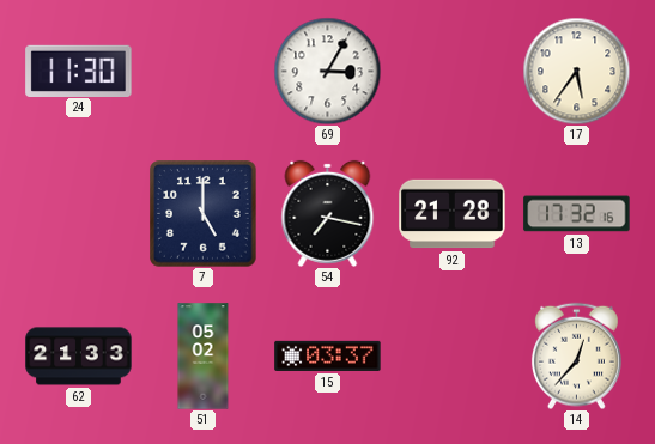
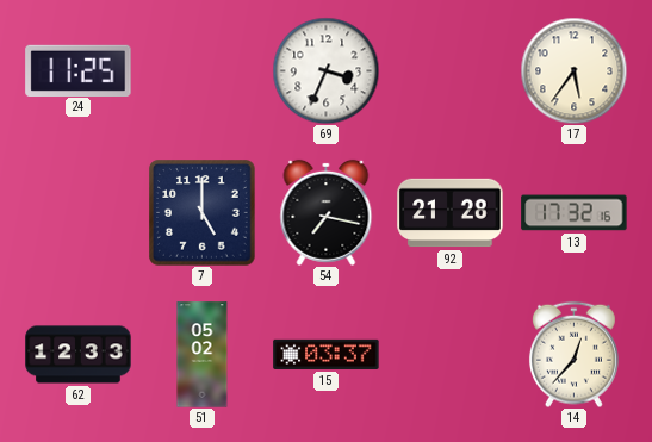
24: 11:30 -> 11:25
69: 3:05 -> 3:34
62: 21:33 -> 12:33
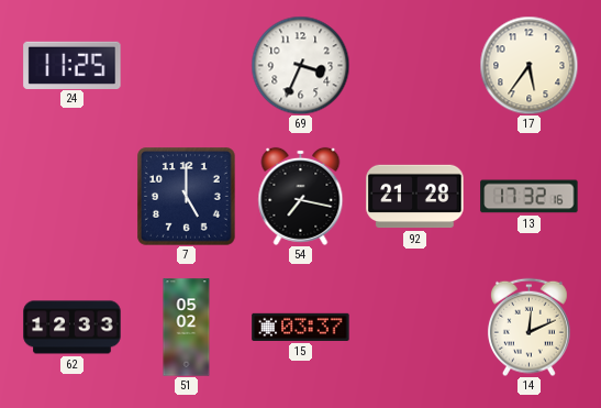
14: 12:37 -> 12:11
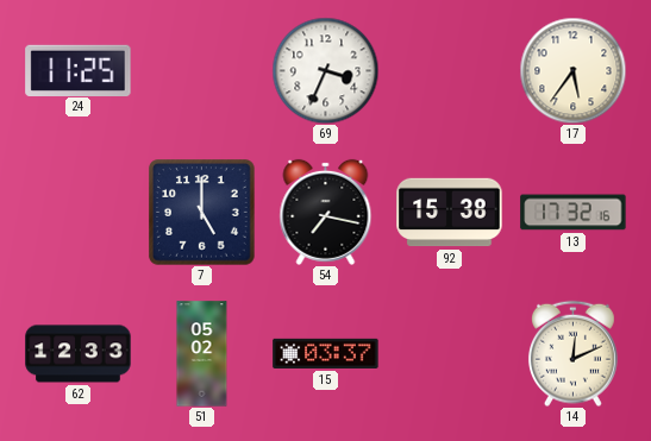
92: 21:28 -> 15:38
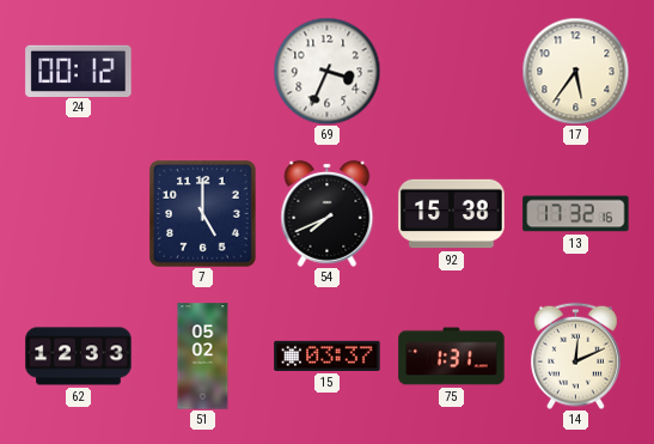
24: 11:25 -> 00:12
54: 7:17 -> 7:41
75: none -> 1:31
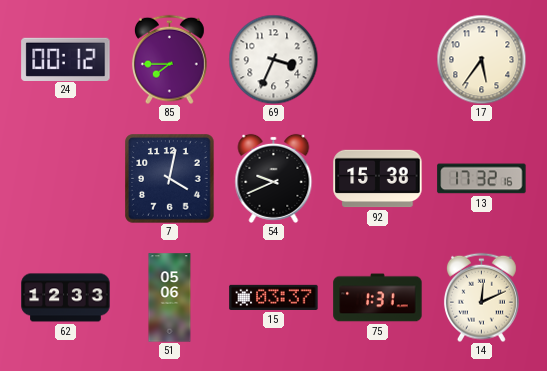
85: none -> 7:45
7: 5:00 -> 4:02
54: 7:41 -> 9:41
51: 05:02 -> 05:06
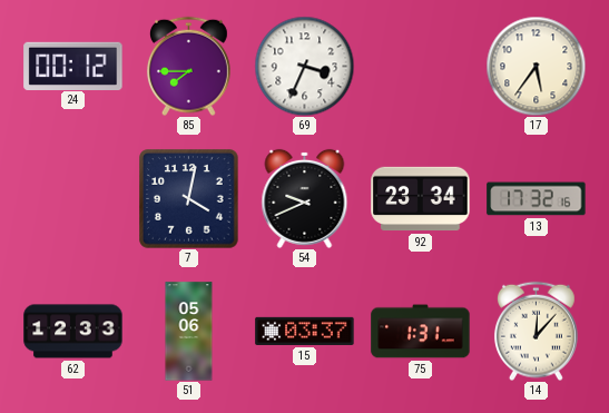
92: 15:38 -> 23:34
14: 12:11 -> 12:07
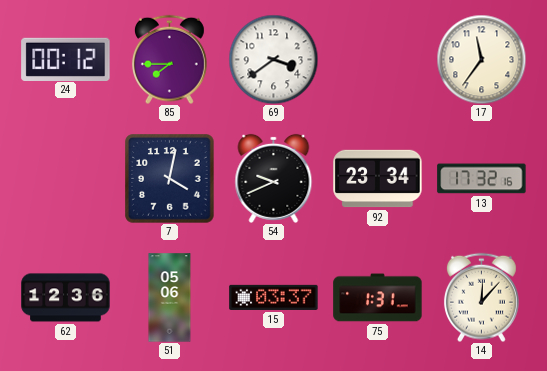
69: 3:34 -> 3:39
17: 5:36 -> 11:36
62: 12:33 -> 12:36
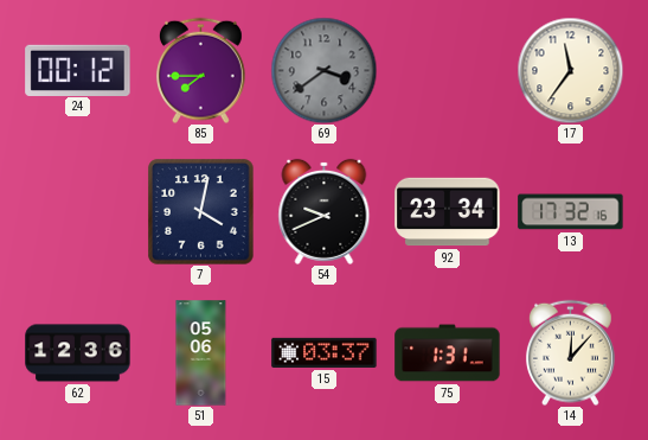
69 dial: white -> grey
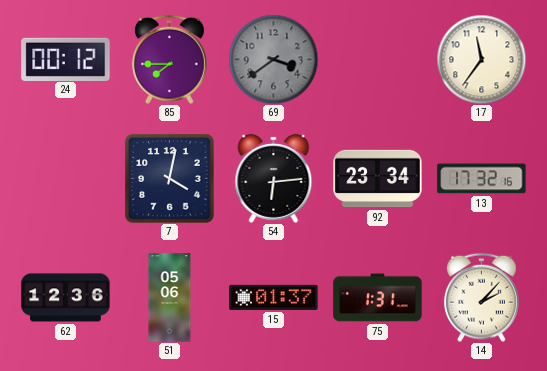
54: 9:41 -> 6:14
15: 03:37 -> 01:37
14: 12:07 -> 2:07
